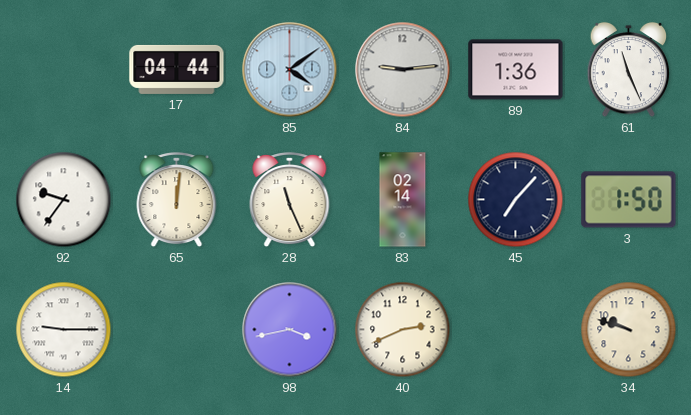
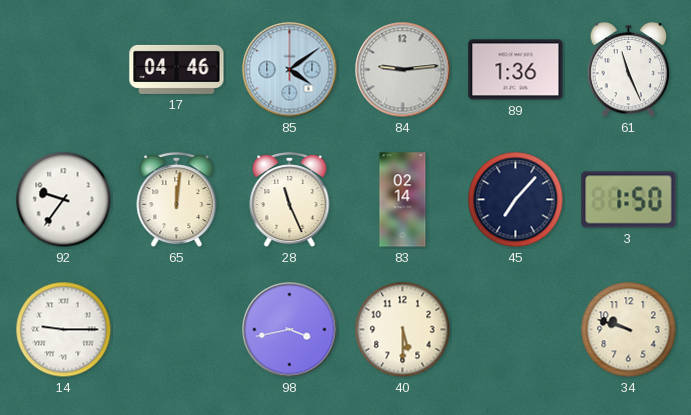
17: 04:44 -> 04:46
40: 2:41 -> 5:30
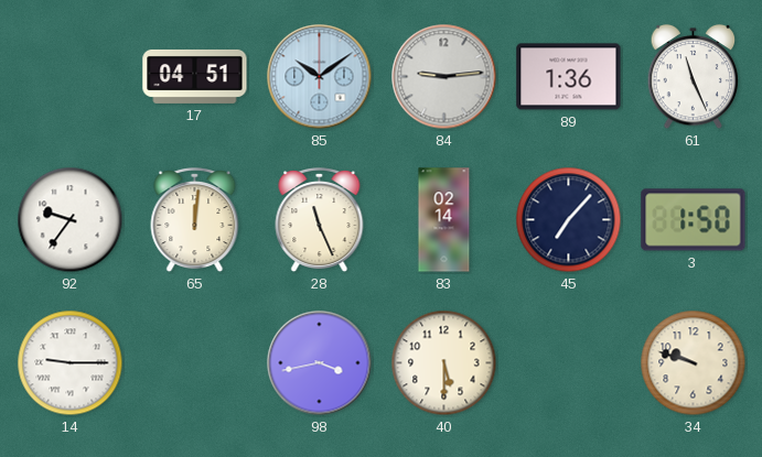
17: 04:46 -> 04:51
85: 4:09 -> 10:09
